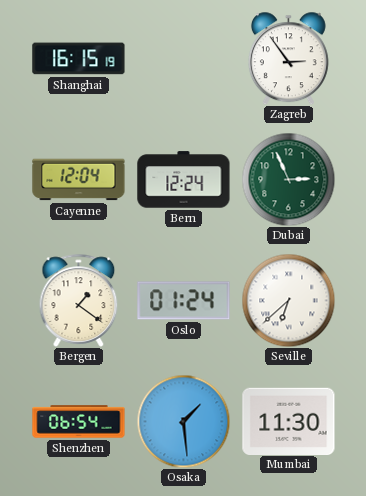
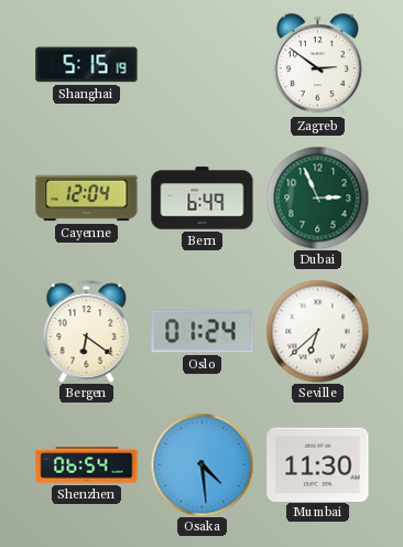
Shanghai: 16:15 -> 5:15
Zagreb: 2:54 -> 2:51
Bern: 12:24 -> 6:49
Bergen: 1:21 -> 6:21
Osaka: 1:29 -> 4:29
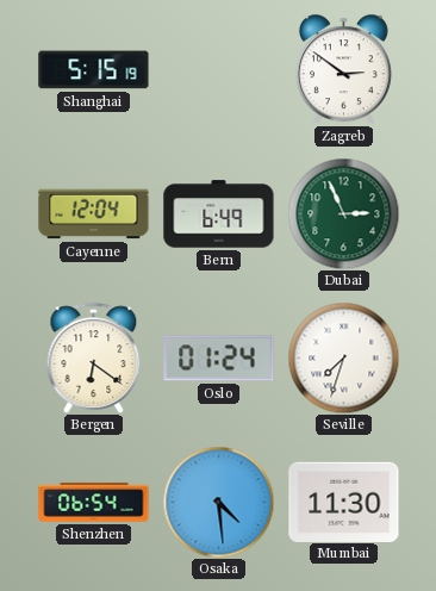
Seville: 6:38 -> 7:33
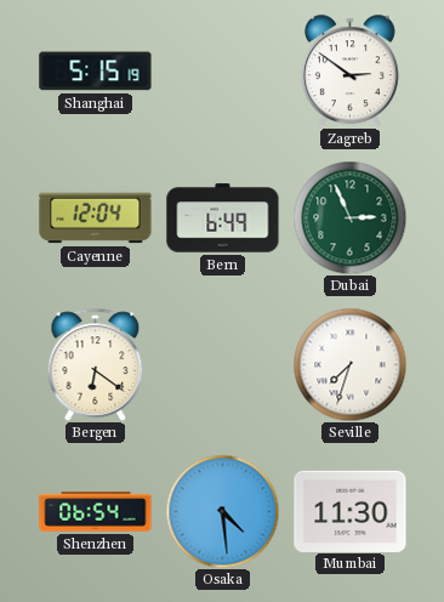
Oslo: 01:24 -> none
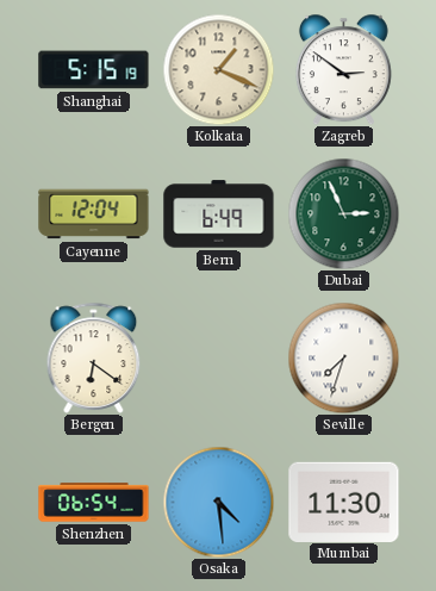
Kolkata: none -> 1:19
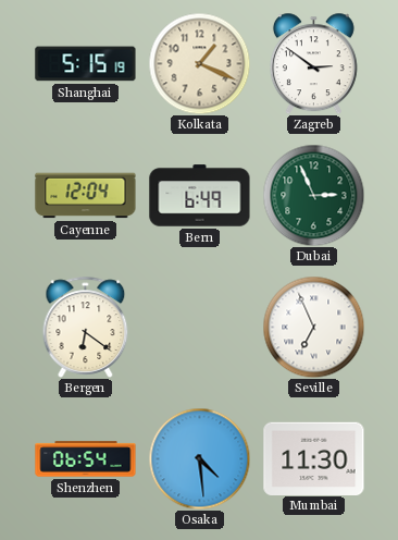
Seville: 7:33 -> 6:56
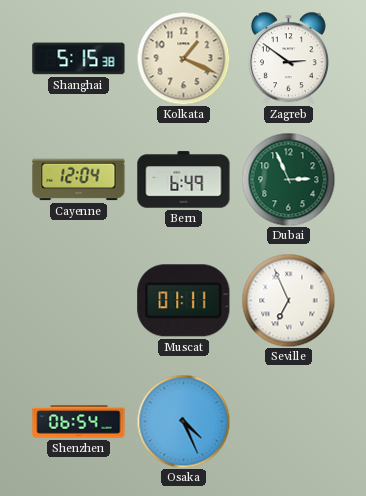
Shanghai: 5:15:19 -> 5:15:38
Bergen: 6:21 -> none
Muscat: none -> 01:11
Osaka: 4:29 -> 4:26
Mumbai: 11:30 -> none
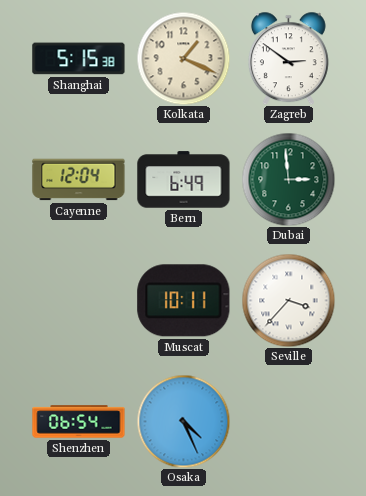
Dubai: 2:56 -> 2:59
Muscat: 01:11 -> 10:11
Seville: 6:56 -> 3:37
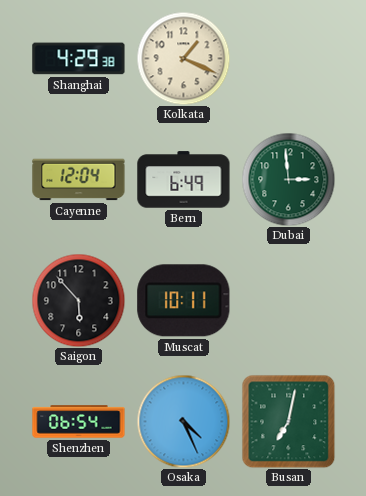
Shanghai: 5:15 -> 4:29
Zagreb: 2:51 -> none
Saigon: none -> 5:53
Seville: 3:37 -> none
Busan: none -> 7:02
